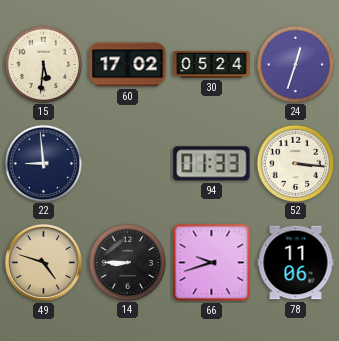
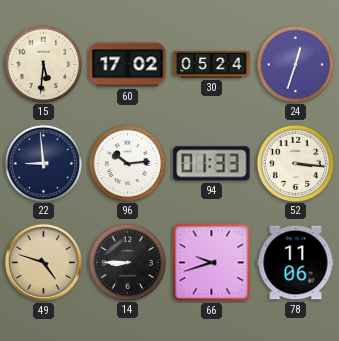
96: none -> 10:14
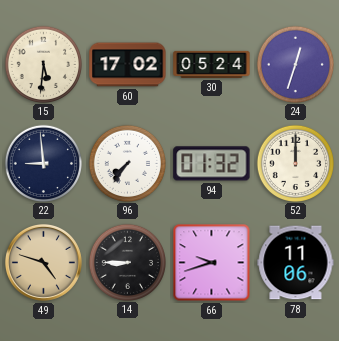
96: 10:14 -> 7:36
94: 01:33 -> 01:32
52: 3:16 -> 12:00
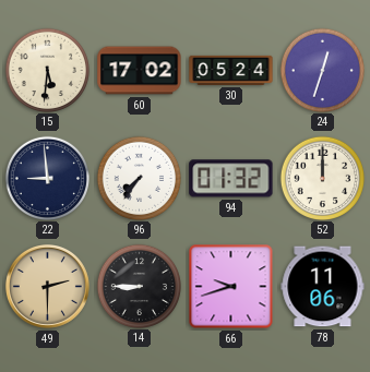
49: 4:48 -> 2:30
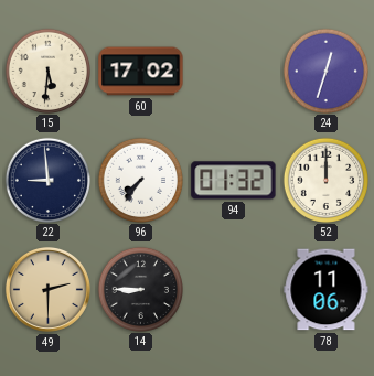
30: 05:24 -> none
66: 9:42 -> none
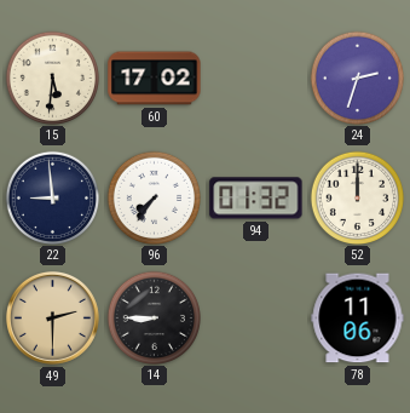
24: 12:33 -> 2:33
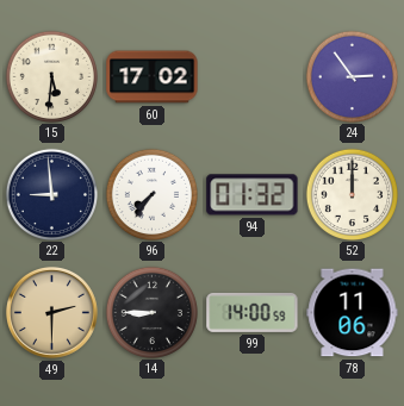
24: 2:33 -> 2:54
99: none -> 14:00
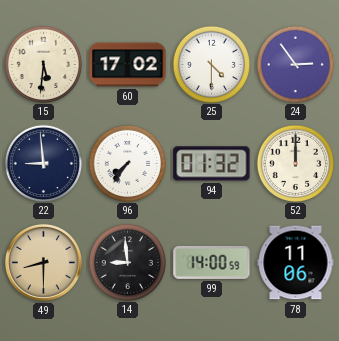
25: none -> 4:30
49: 2:30 -> 8:30
14: 8:45 -> 8:59
